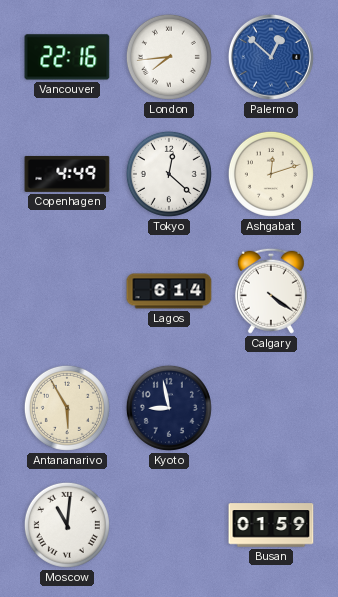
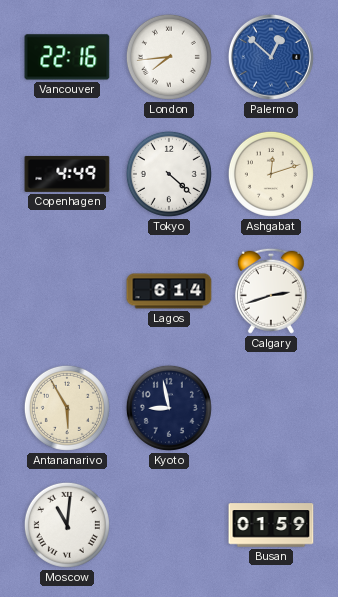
Tokyo: 12:22 -> 4:22
Calgary: 4:21 -> 2:42
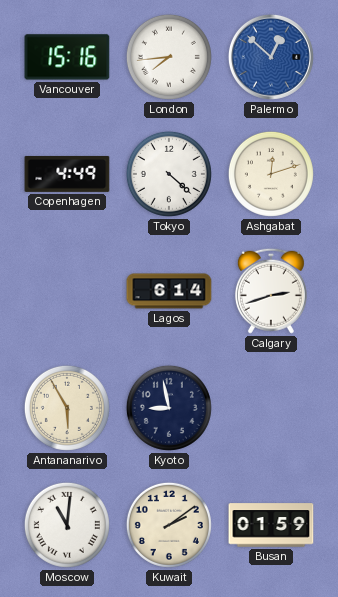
Vancouver: 22:16 -> 15:16
Kuwait: none -> 2:09
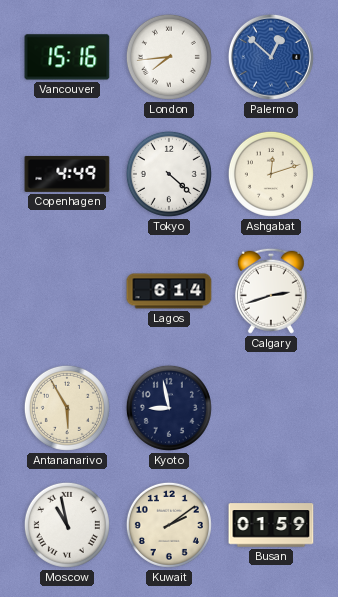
Moscow: 11:01 -> 10:58
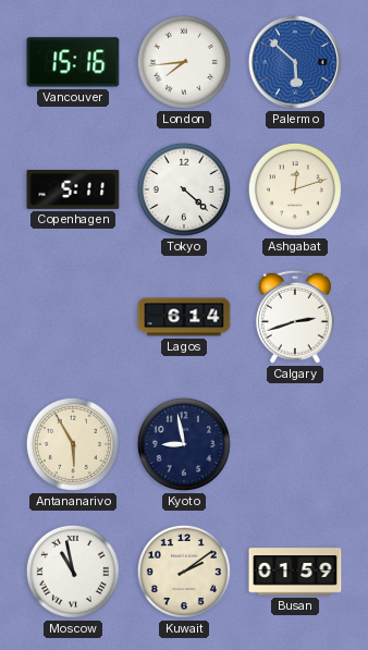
Palermo: 12:52 -> 5:52
Copenhagen: 4:49 -> 5:11
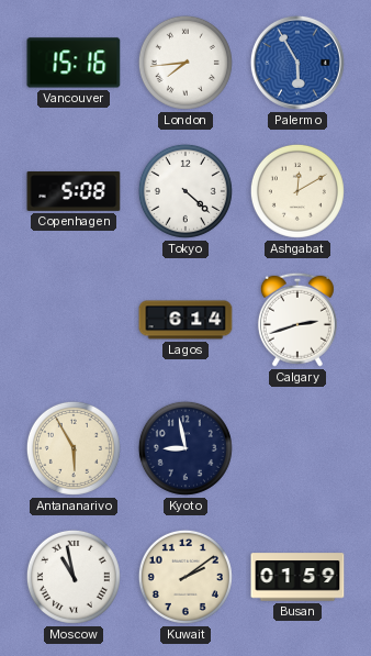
Palermo: 5:52 -> 5:55
Copenhagen: 5:11 -> 5:08
Ashgabat: 12:12 -> 12:10
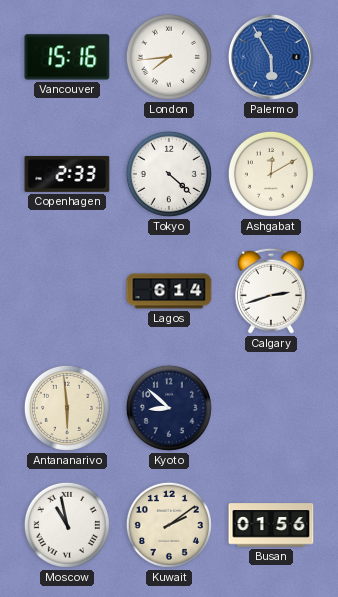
Copenhagen: 5:08 -> 2:33
Antananarivo: 5:55 -> 5:59
Kyoto: 8:58 -> 8:52
Busan: 01:59 -> 01:56
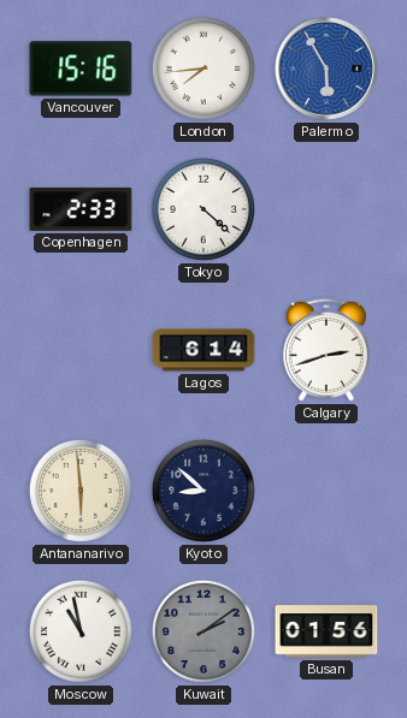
Ashgabat: 12:10 -> none
Kuwait dial: cream -> grey
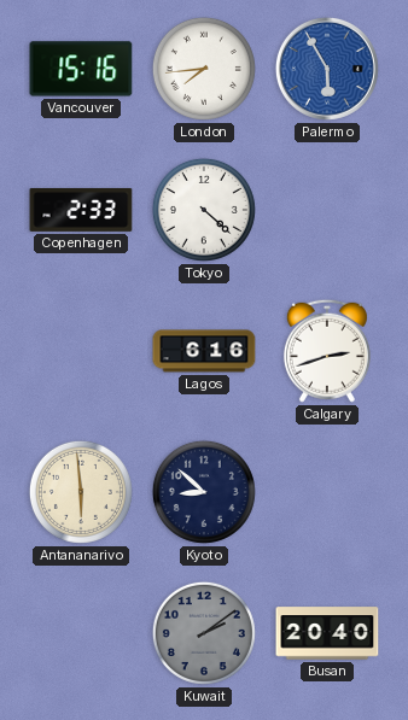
Lagos: 6:14 -> 6:16
Moscow: 10:58 -> none
Busan: 01:56 -> 20:40
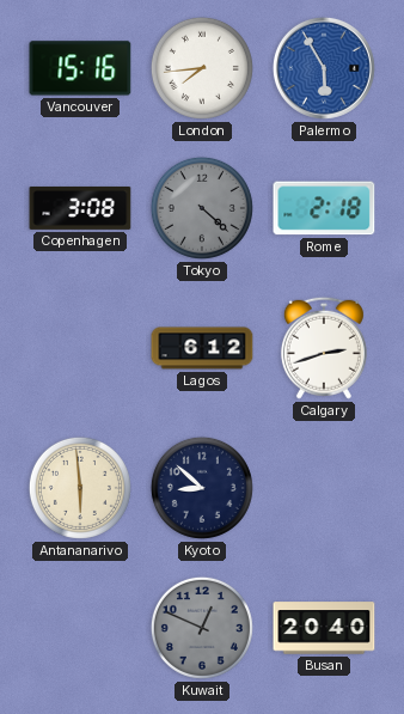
Copenhagen: 2:33 -> 3:08
Tokyo dial: white -> grey
Rome: none -> 2:18
Lagos: 6:16 -> 6:12
Kuwait: 2:09 -> 12:49
